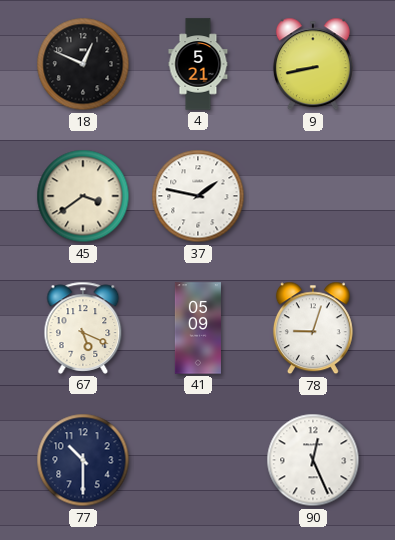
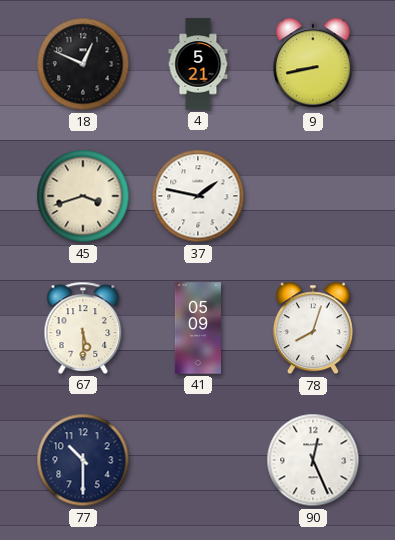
45: 3:39 -> 3:42
67: 5:19 -> 5:30
78: 9:03 -> 8:03
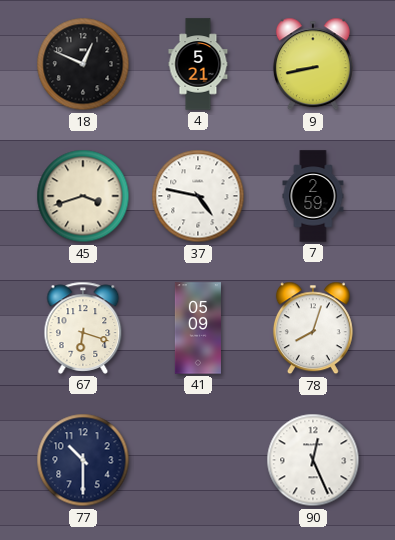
37: 1:47 -> 4:47
7: none -> 2:59
67: 5:30 -> 6:18
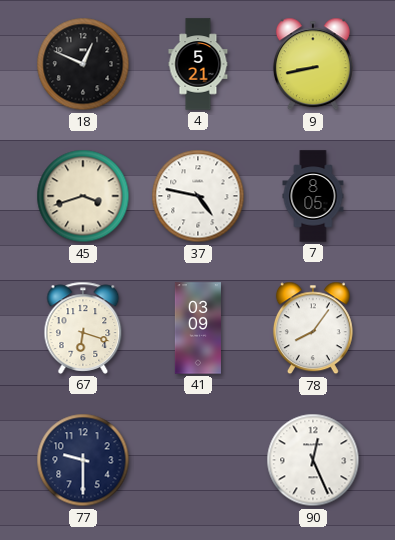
7: 2:59 -> 8:05
41: 05:09 -> 03:09
78: 8:03 -> 8:06
77: 10:30 -> 9:30
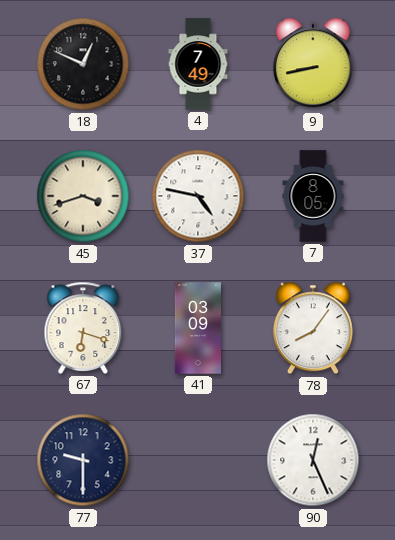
4: 5:21 -> 7:49
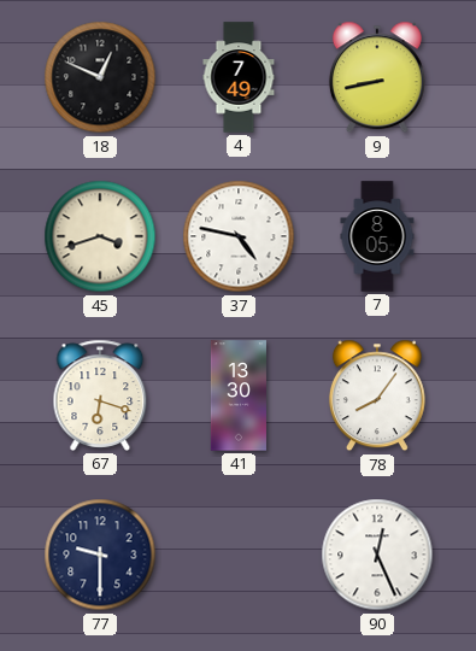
41: 03:09 -> 13:30
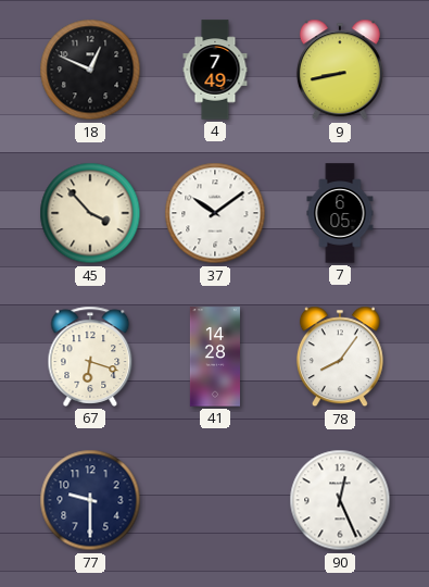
45: 3:42 -> 3:53
37: 4:47 -> 10:09
7: 8:05 -> 6:05
41: 13:30 -> 14:28
